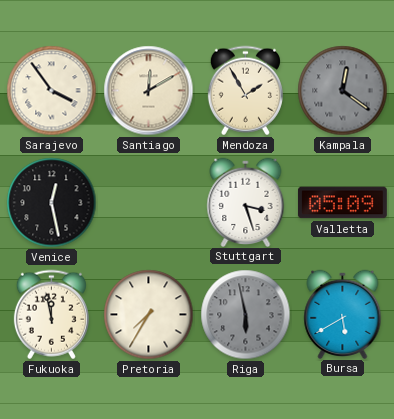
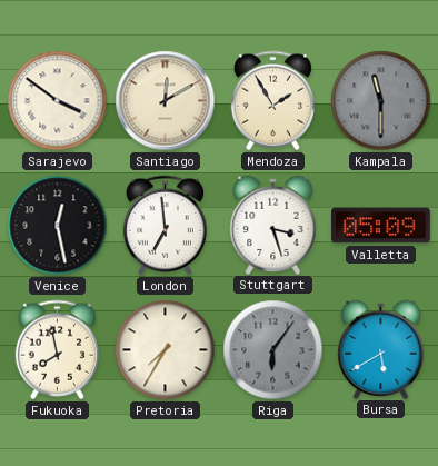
Sarajevo: 3:54 -> 3:51
Kampala: 12:21 -> 11:30
London: none -> 6:59
Fukuoka: 11:58 -> 7:58
Riga: 5:58 -> 6:06
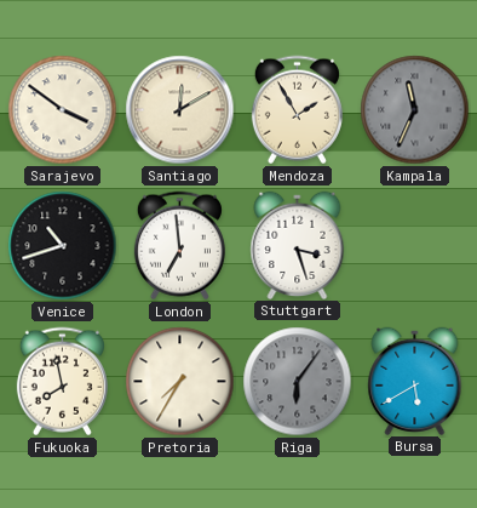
Kampala: 11:30 -> 11:34
Venice: 12:28 -> 10:42
Valletta: 05:09 -> none
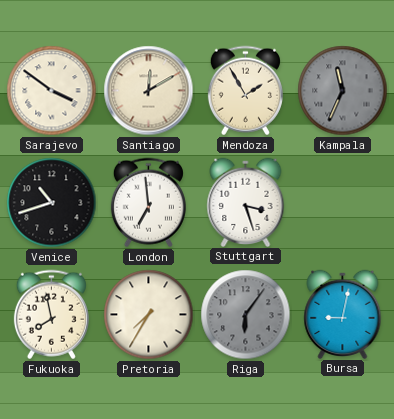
Bursa: 5:40 -> 9:02
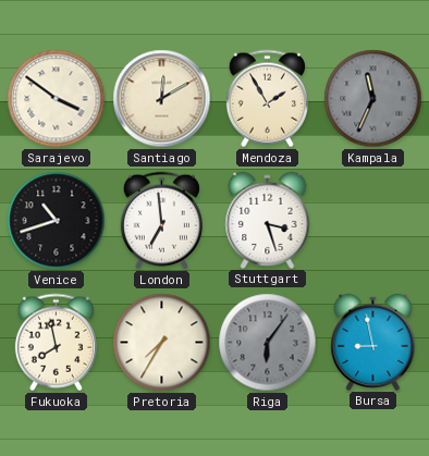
Bursa: 9:02 -> 8:58
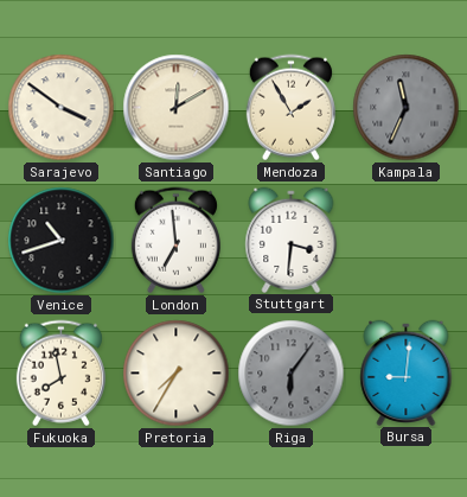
Stuttgart: 3:27 -> 3:31
Bursa: 8:58 -> 9:01
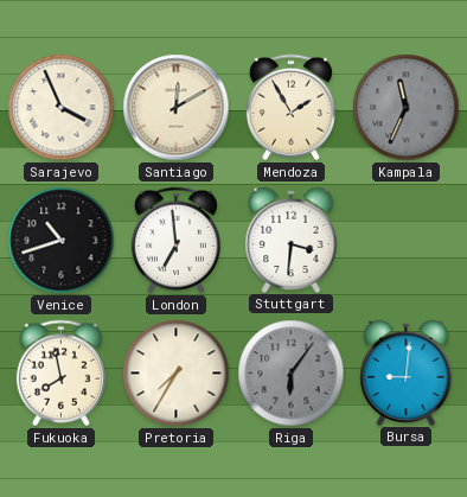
Sarajevo: 3:51 -> 3:56
